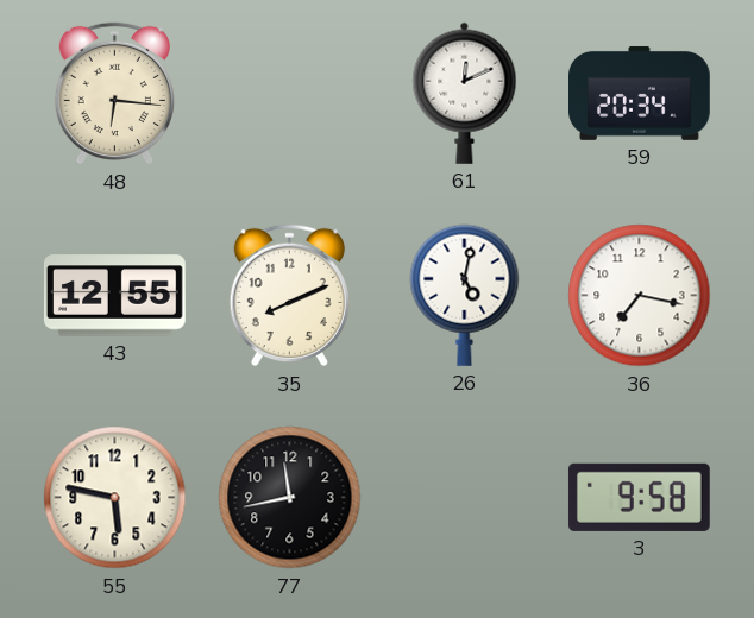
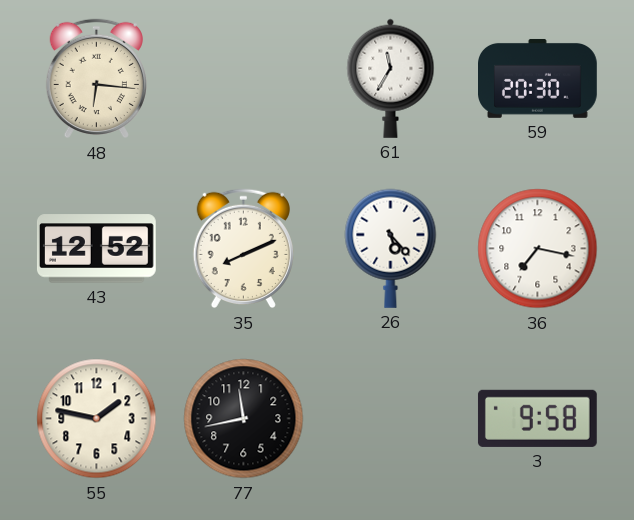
61: 12:11 -> 11:35
59: 20:34 -> 20:30
43: 12:55 -> 12:52
26: 5:02 -> 5:23
55: 5:47 -> 1:47
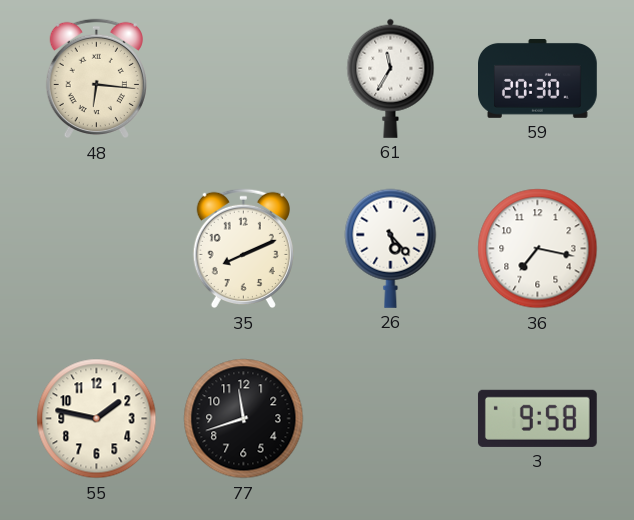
43: 12:52 -> none
77: 11:43 -> 11:42
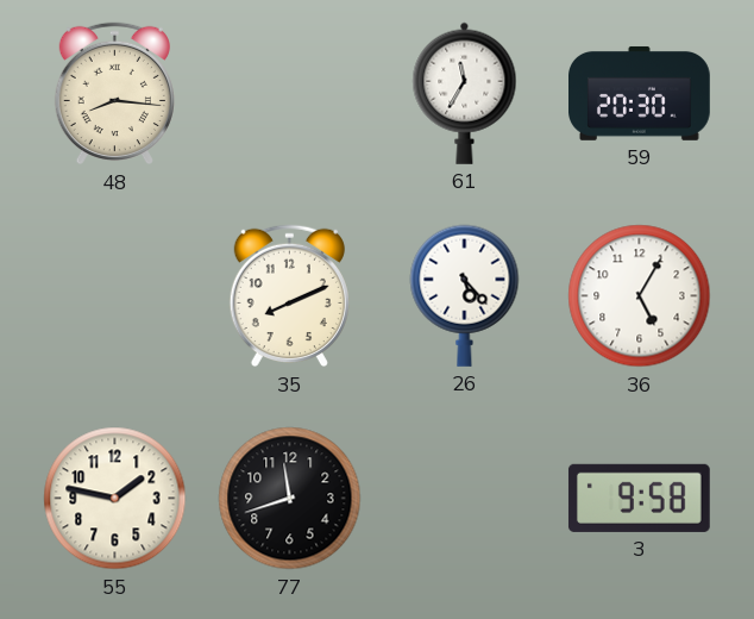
48: 6:16 -> 8:16
36: 7:17 -> 5:05
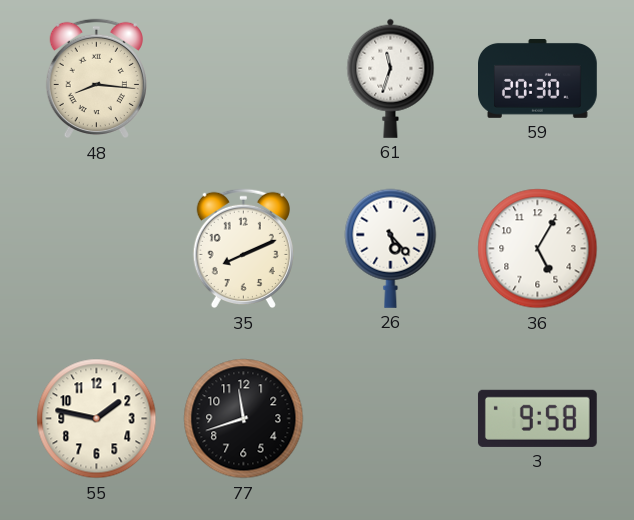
61: 11:35 -> 11:33
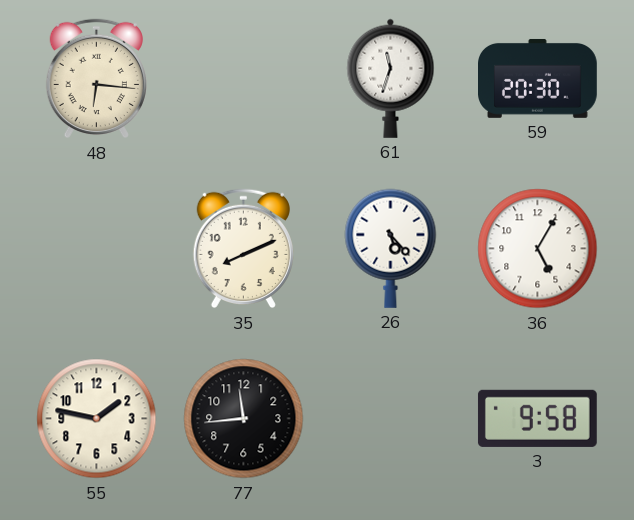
48: 8:16 -> 6:16
77: 11:42 -> 11:44
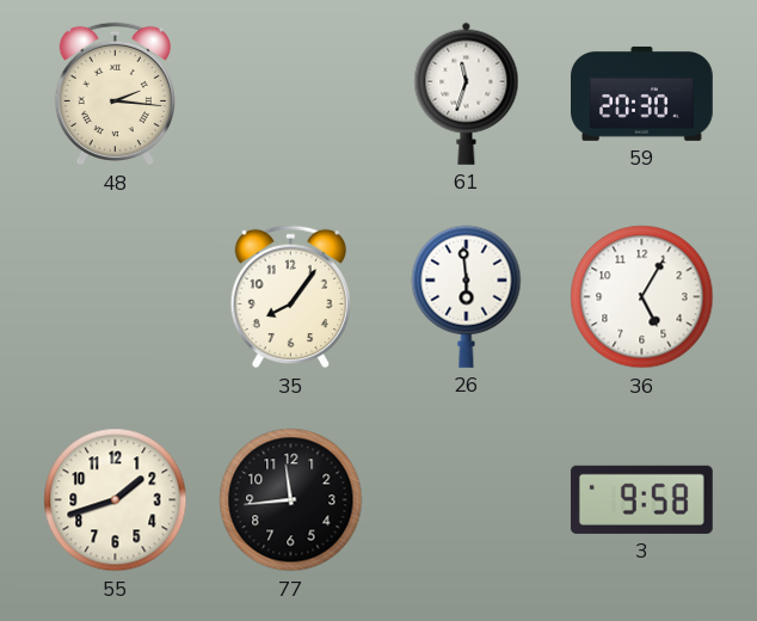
48: 6:16 -> 2:16
35: 8:11 -> 8:06
26: 5:23 -> 5:59
55: 1:47 -> 1:42
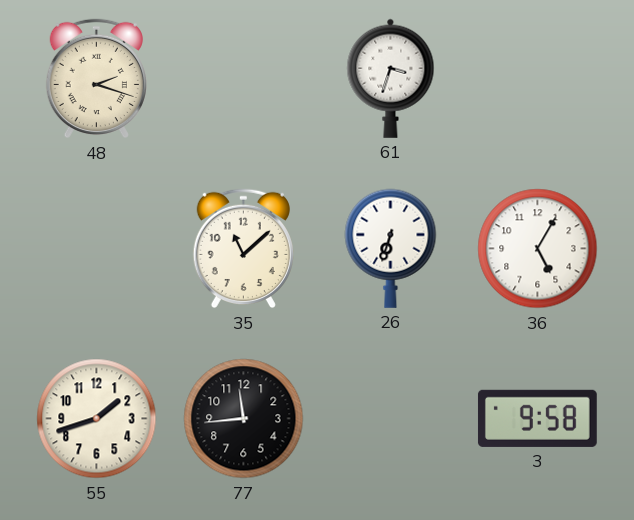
48: 2:16 -> 2:18
61: 11:33 -> 3:33
59: 20:30 -> none
35: 8:06 -> 11:08
26: 5:59 -> 6:33
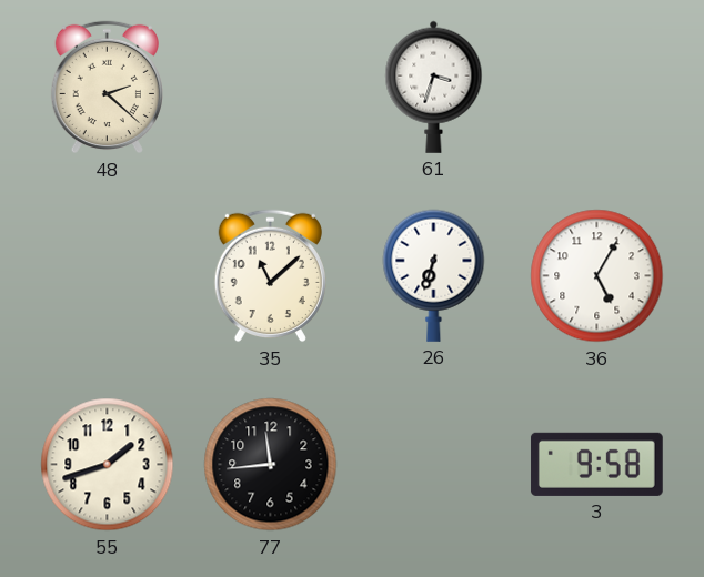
48: 2:18 -> 2:22
